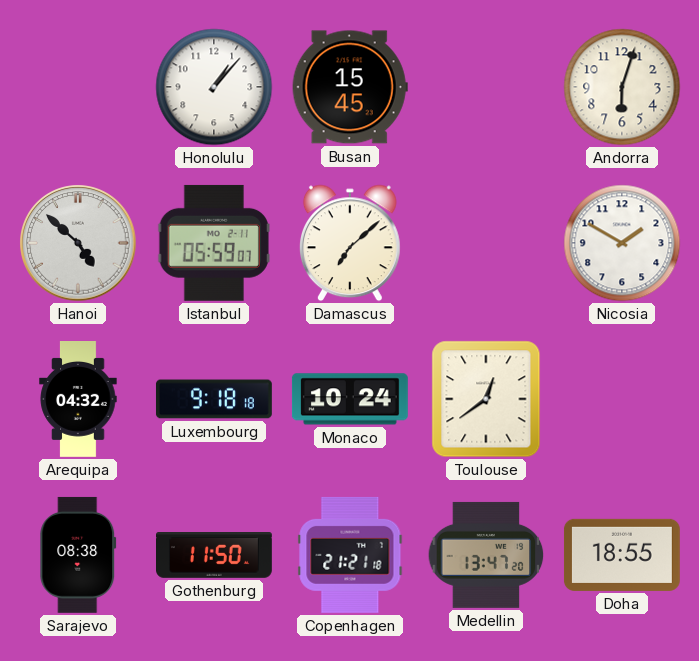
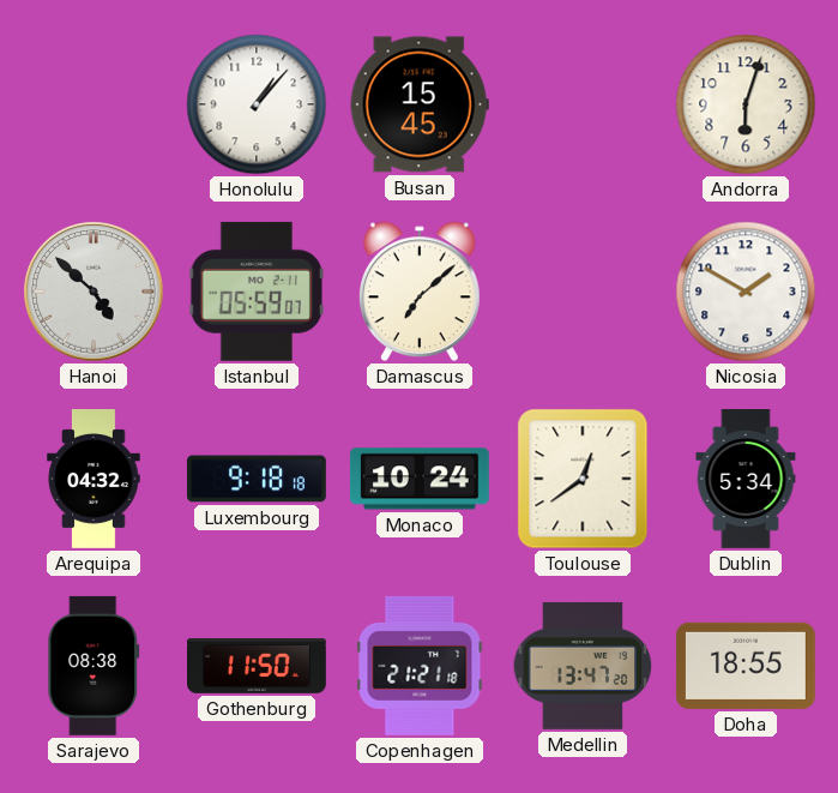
Dublin: none -> 5:34
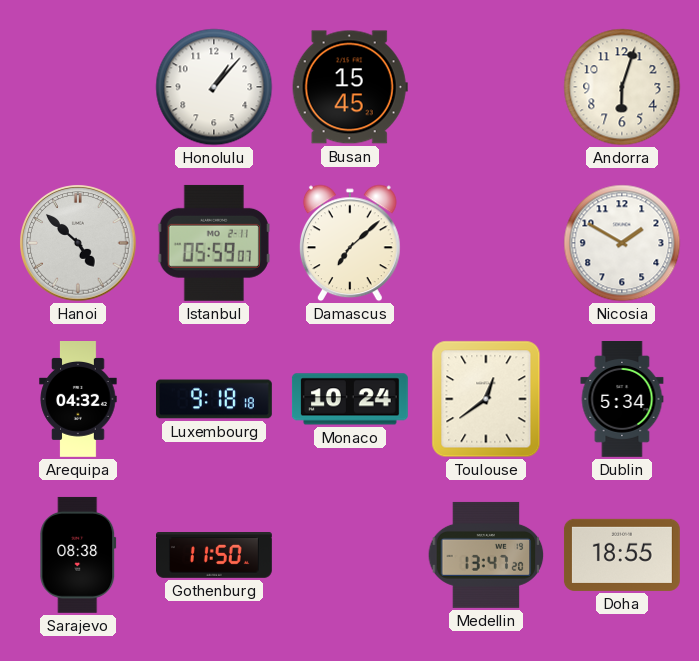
Copenhagen: 21:21 -> none
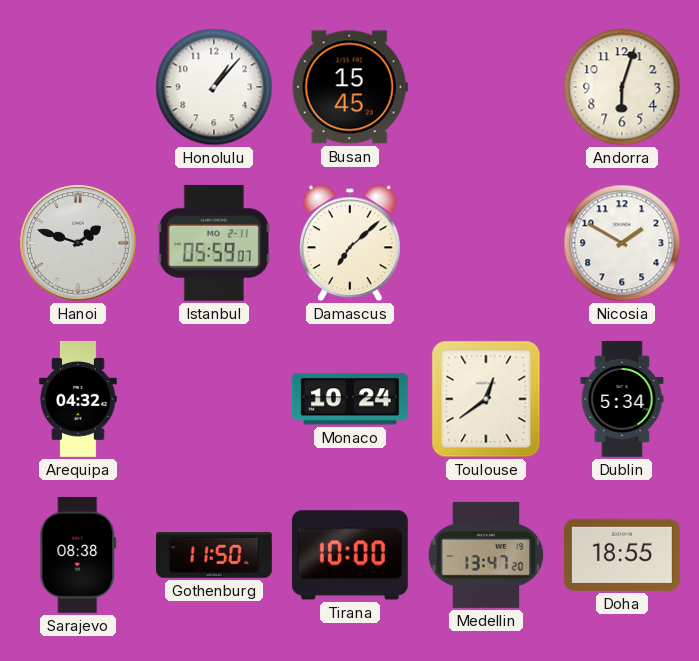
Hanoi: 4:52 -> 1:48
Luxembourg: 9:18 -> none
Tirana: none -> 10:00
